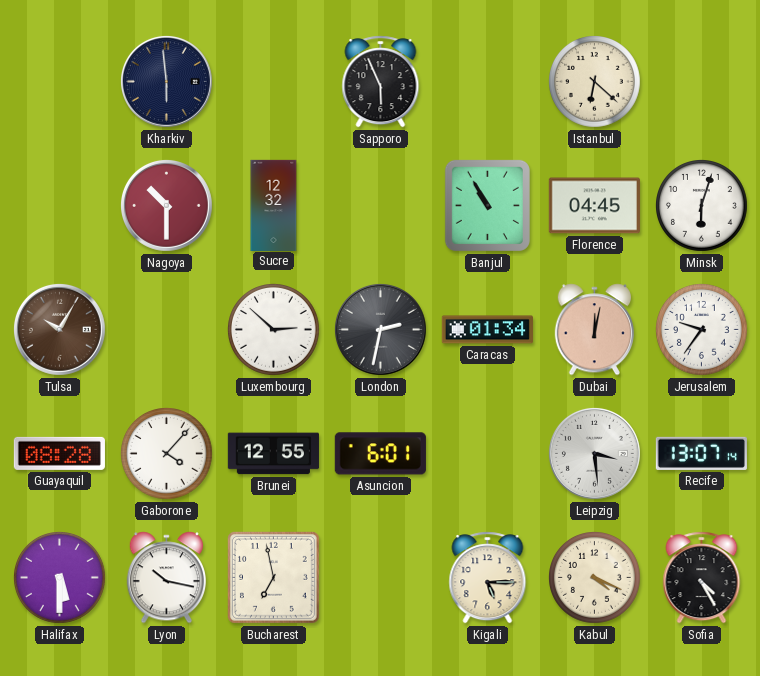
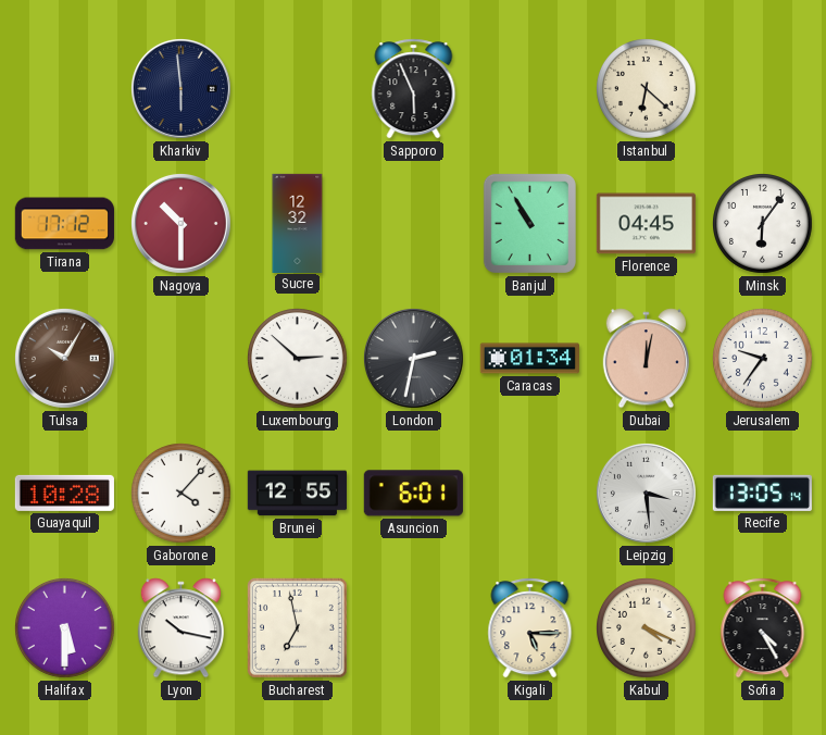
Tirana: none -> 17:12
Minsk: 6:03 -> 6:06
Guayaquil: 08:28 -> 10:28
Recife: 13:07 -> 13:05
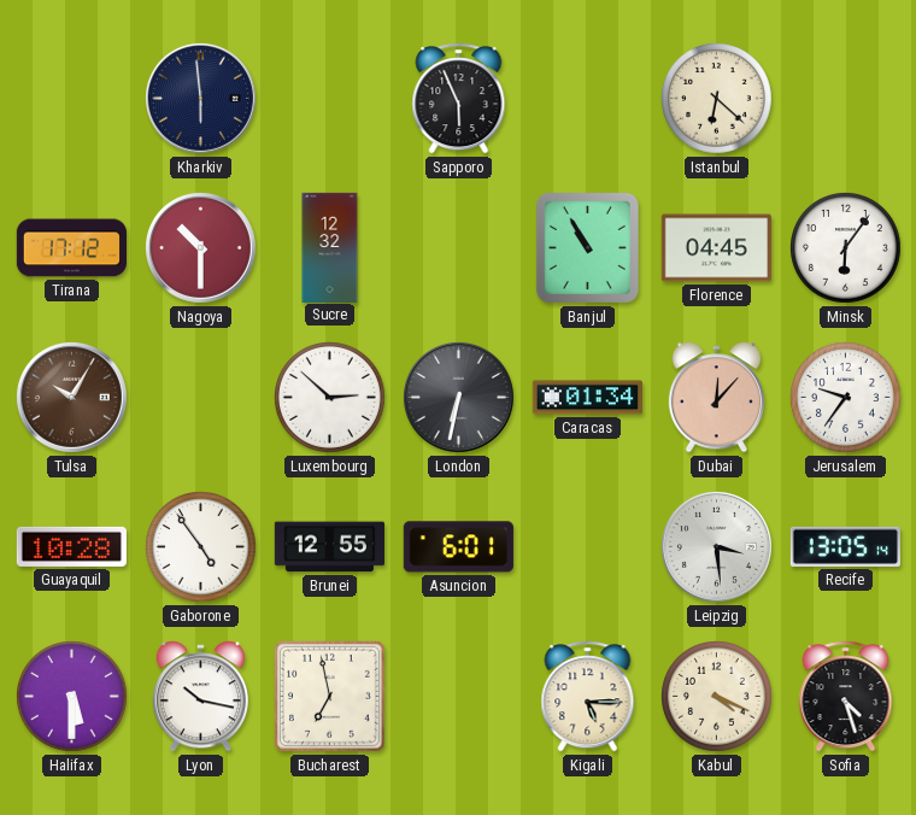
London: 2:32 -> 6:32
Dubai: 12:02 -> 12:07
Gaborone: 4:07 -> 4:54
Sofia: 4:25 -> 4:27
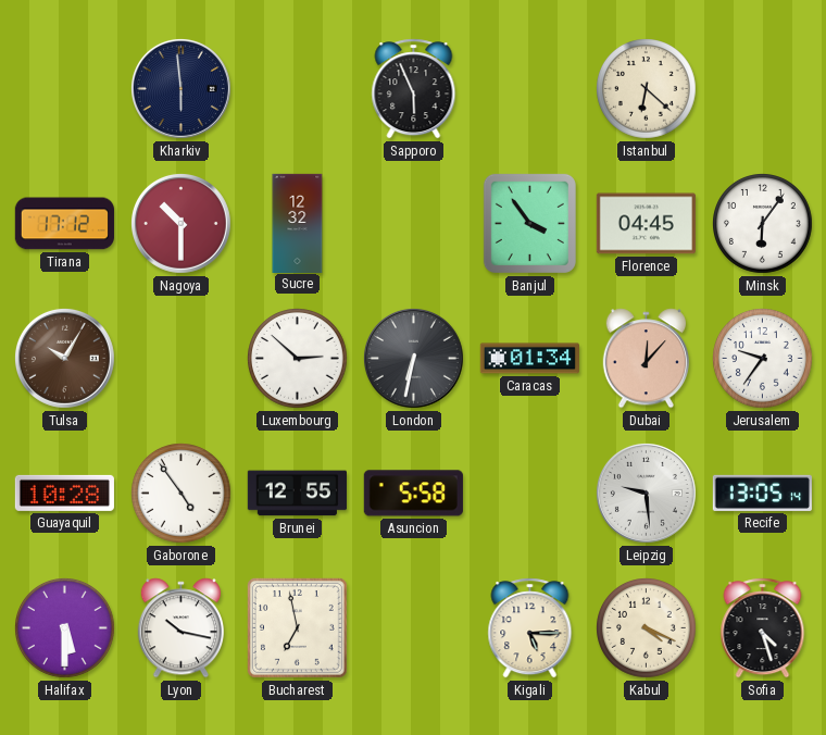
Banjul: 10:55 -> 3:54
Asuncion: 6:01 -> 5:58
Leipzig: 3:29 -> 9:29
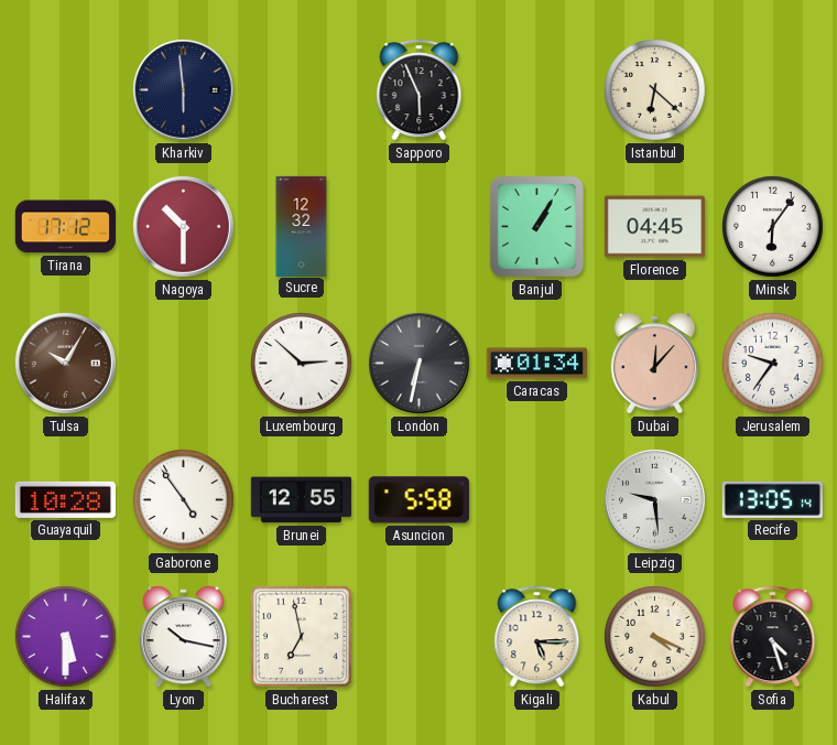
Banjul: 3:54 -> 1:05
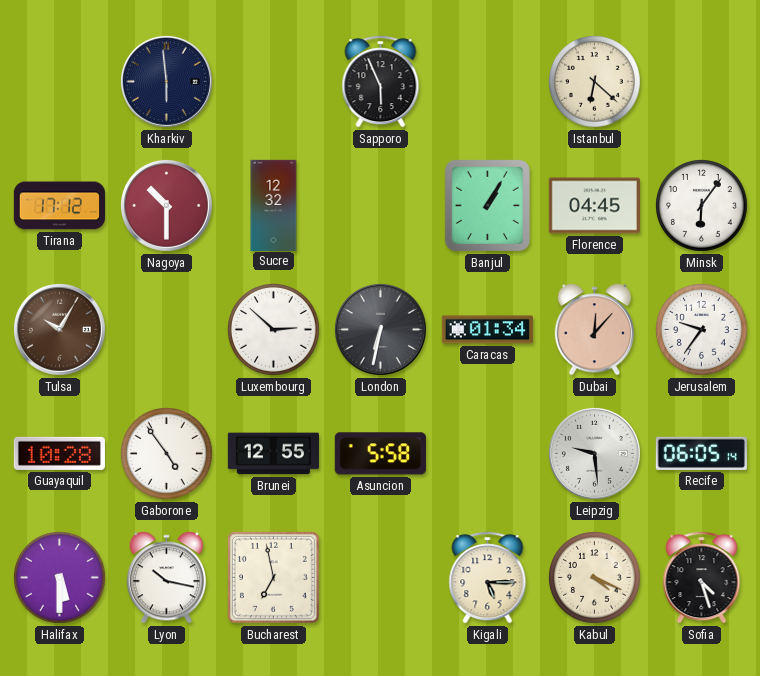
Recife: 13:05 -> 06:05
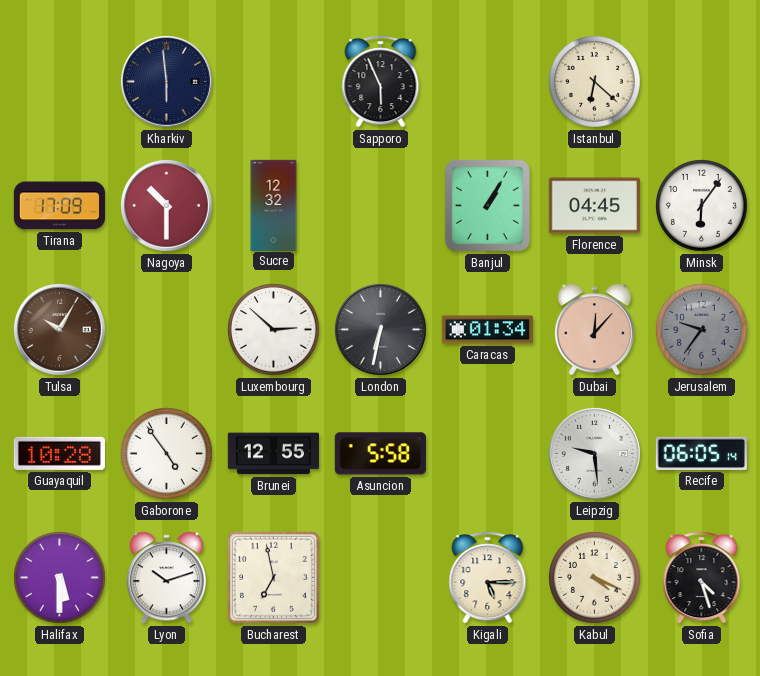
Tirana: 17:12 -> 17:09
Jerusalem dial: white -> grey
Lyon: 10:17 -> 10:12
